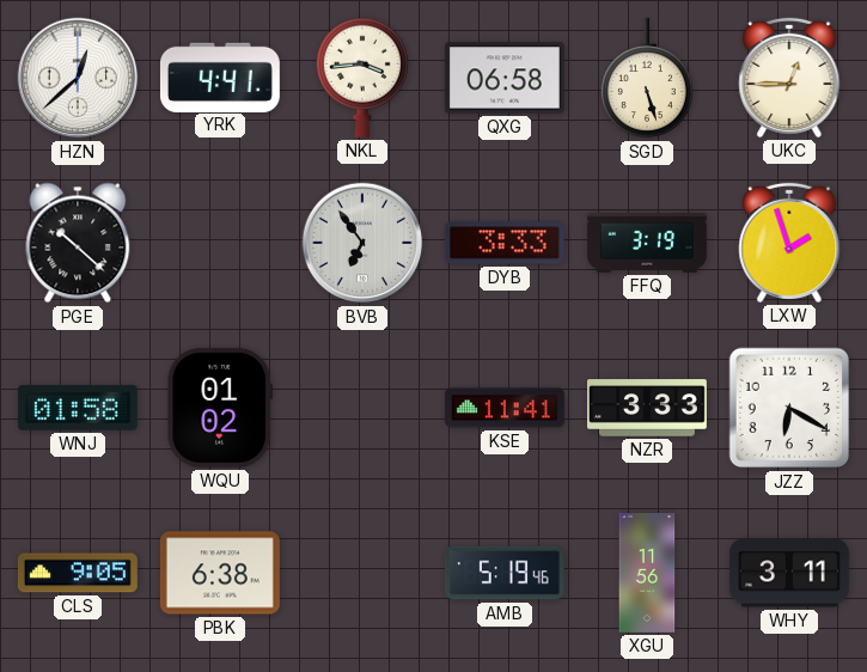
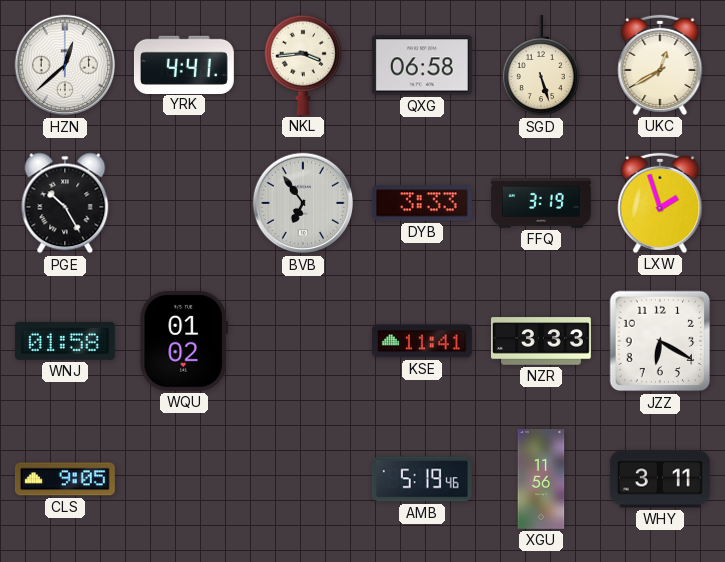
UKC: 12:45 -> 12:40
PGE: 10:22 -> 10:25
PBK: 6:38 -> none
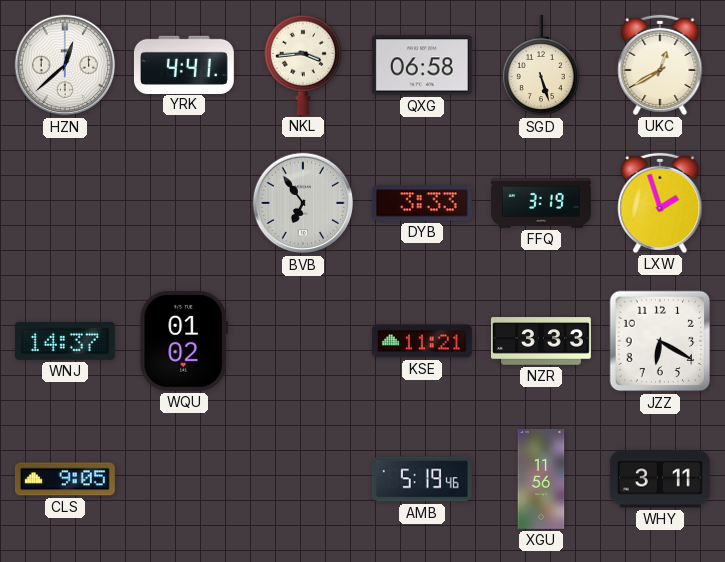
PGE: 10:25 -> none
WNJ: 01:58 -> 14:37
KSE: 11:41 -> 11:21
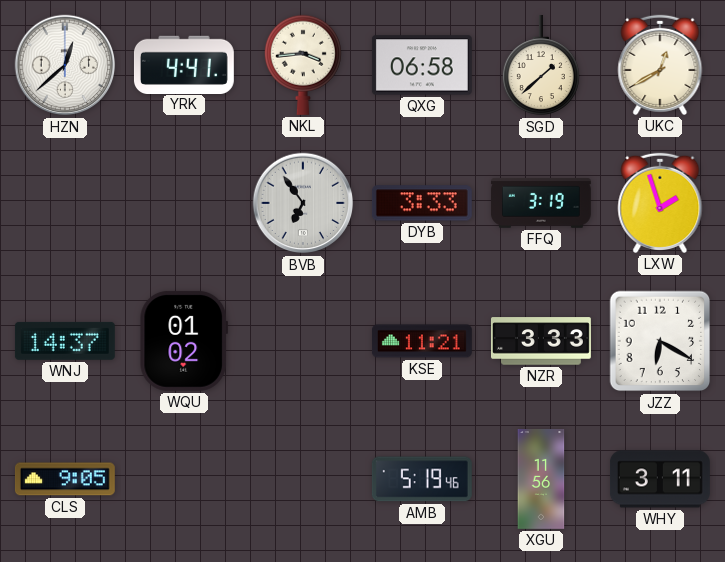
SGD: 5:27 -> 1:38
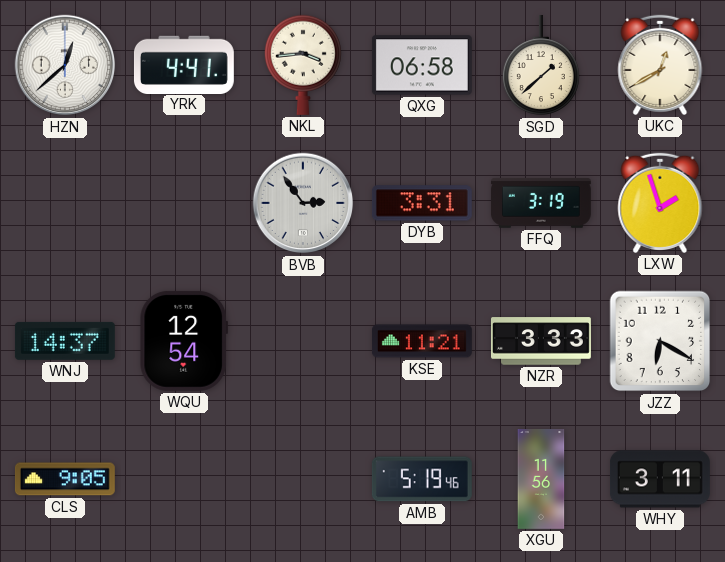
BVB: 6:54 -> 2:54
DYB: 3:33 -> 3:31
WQU: 01:02 -> 12:54
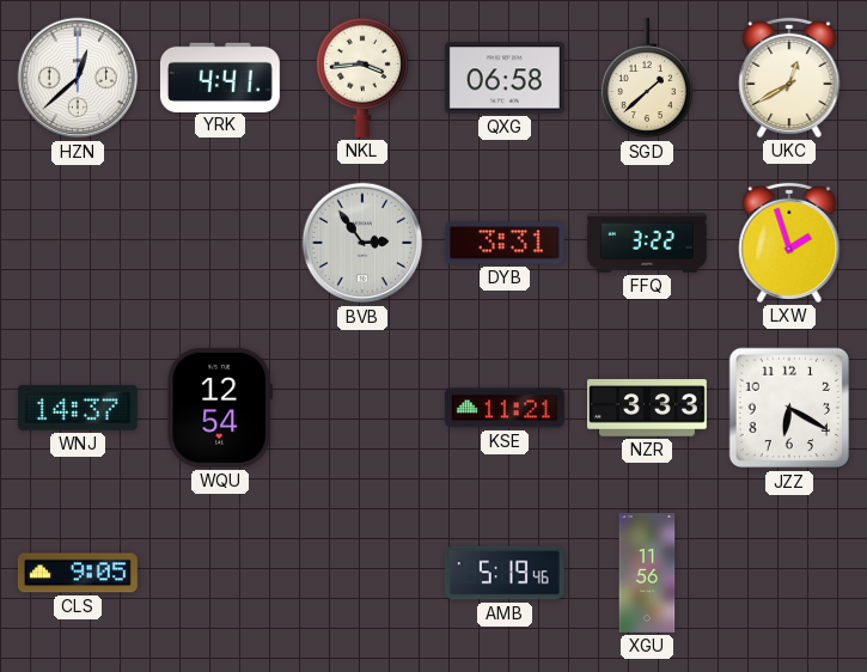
FFQ: 3:19 -> 3:22
WHY: 3:11 -> none
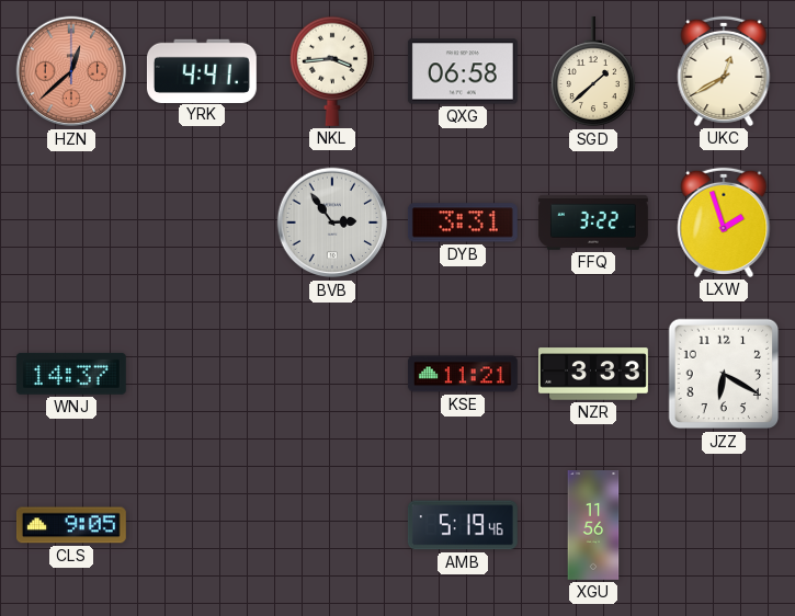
HZN dial: white -> salmon
WQU: 12:54 -> none
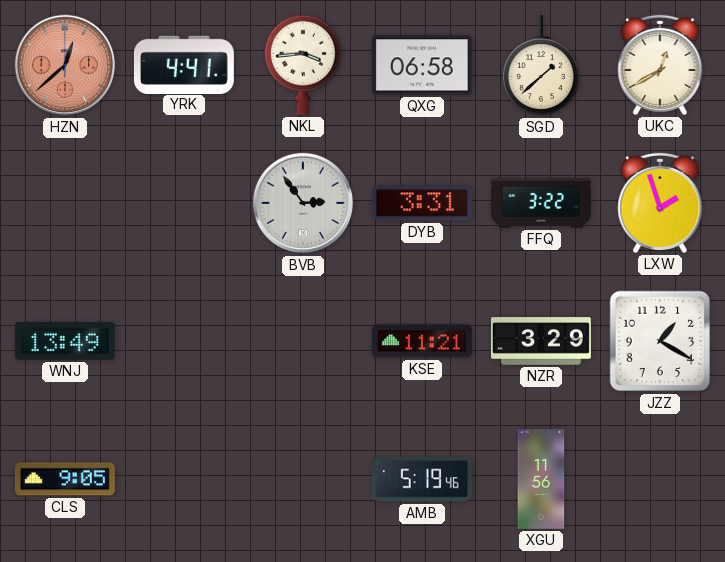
WNJ: 14:37 -> 13:49
NZR: 3:33 -> 3:29
JZZ: 6:20 -> 1:20
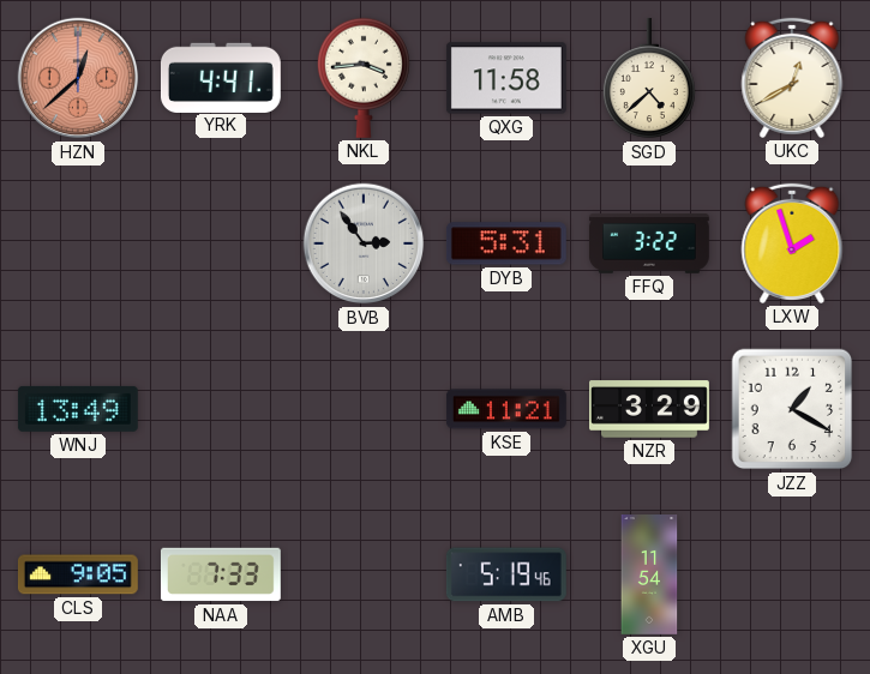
QXG: 06:58 -> 11:58
SGD: 1:38 -> 4:38
DYB: 3:31 -> 5:31
NAA: none -> 7:33
XGU: 11:56 -> 11:54
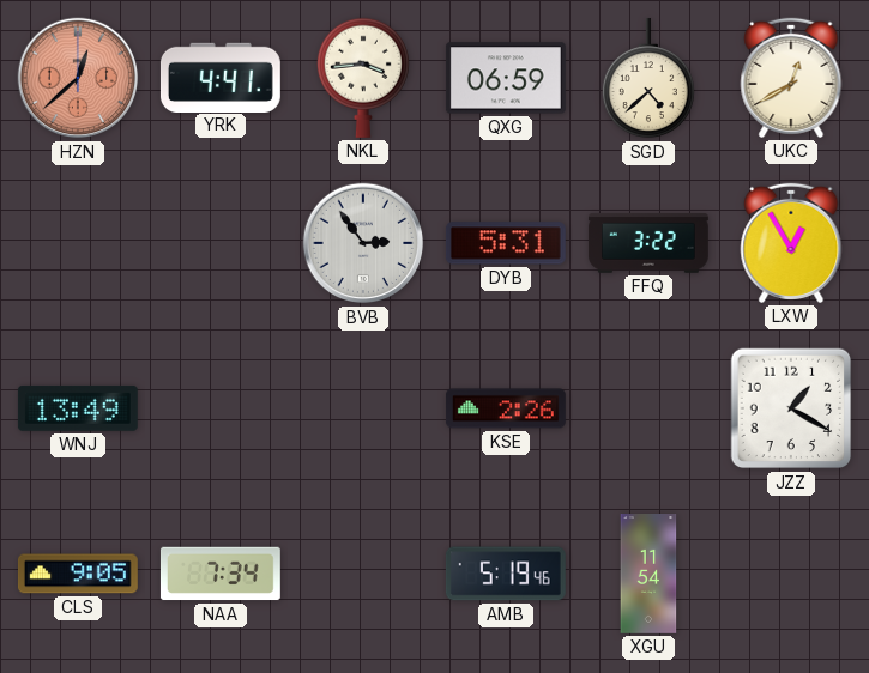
QXG: 11:58 -> 06:59
LXW: 1:57 -> 12:55
KSE: 11:21 -> 2:26
NZR: 3:29 -> none
NAA: 7:33 -> 7:34
